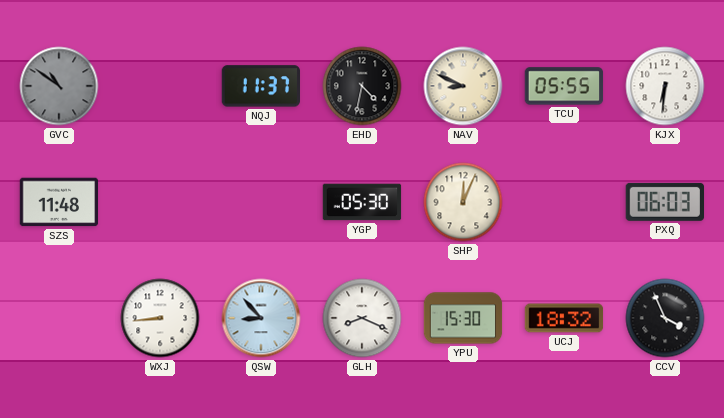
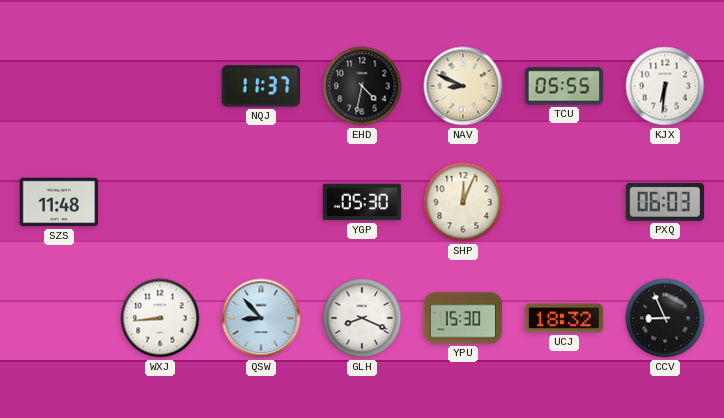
GVC: 10:51 -> none
CCV: 3:56 -> 8:56
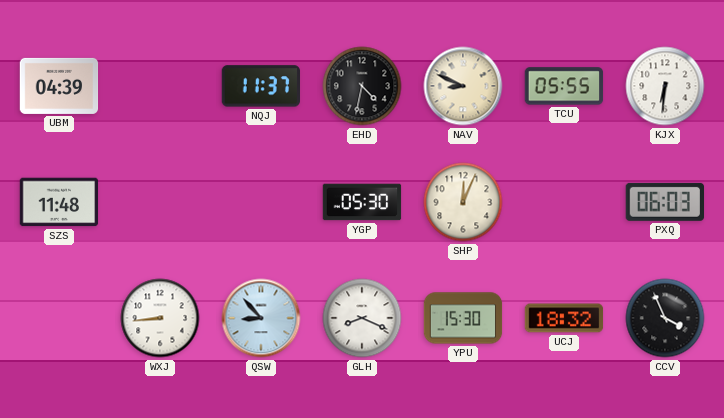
UBM: none -> 04:39
CCV: 8:56 -> 3:56
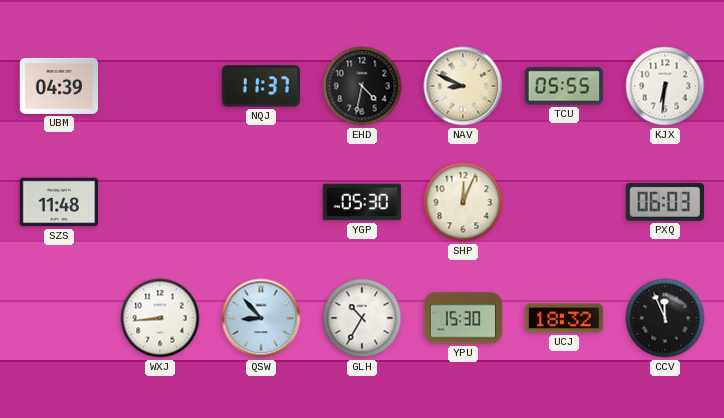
GLH: 8:19 -> 10:35
CCV: 3:56 -> 11:56
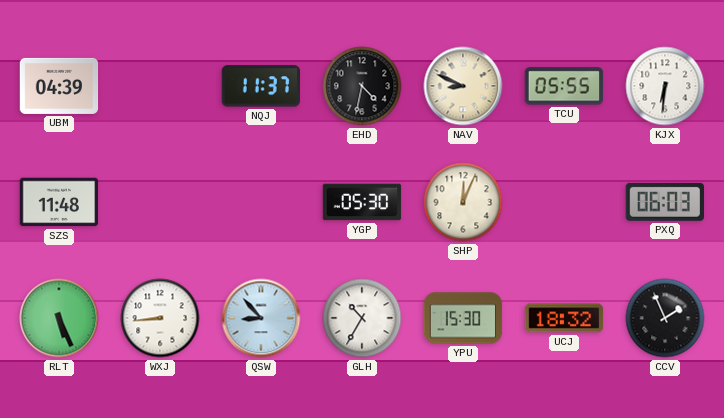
RLT: none -> 5:26
CCV: 11:56 -> 1:56
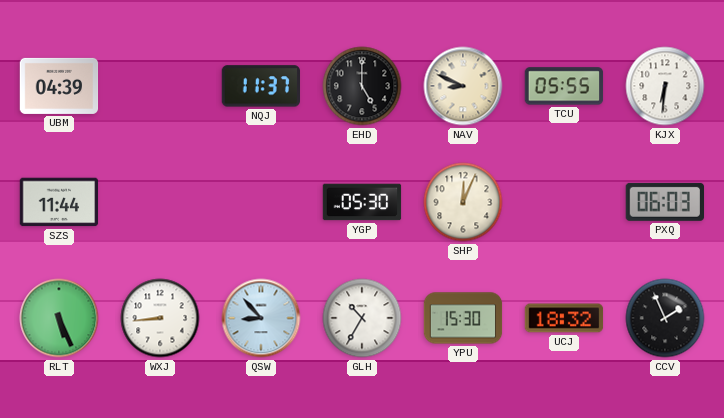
EHD: 4:32 -> 5:00
SZS: 11:48 -> 11:44
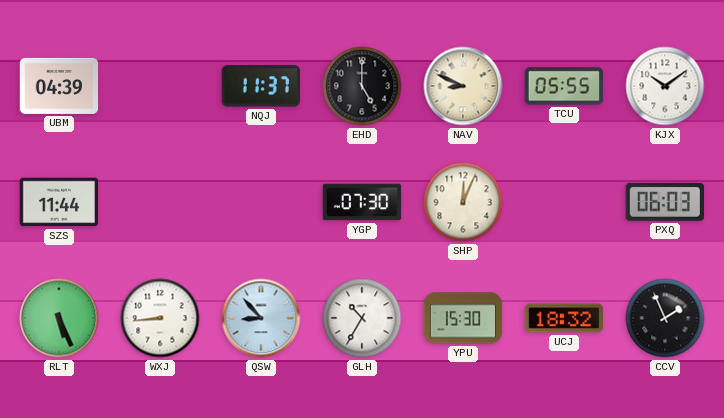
KJX: 6:31 -> 10:09
YGP: 05:30 -> 07:30
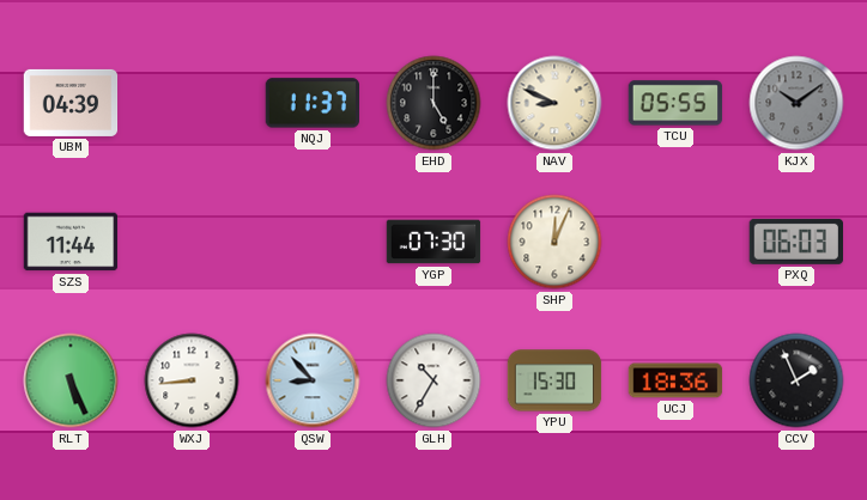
KJX dial: white -> grey
UCJ: 18:32 -> 18:36
